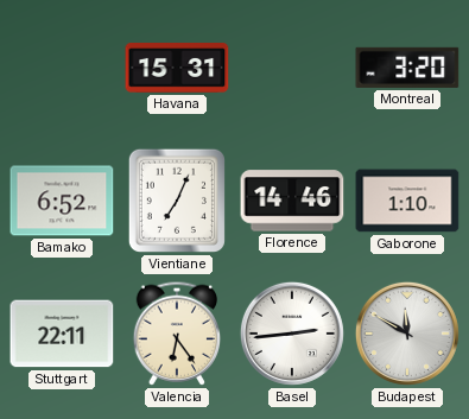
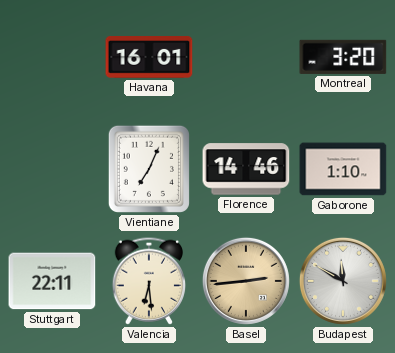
Havana: 15:31 -> 16:01
Bamako: 6:52 -> none
Valencia: 6:24 -> 6:29
Basel dial: white -> champagne
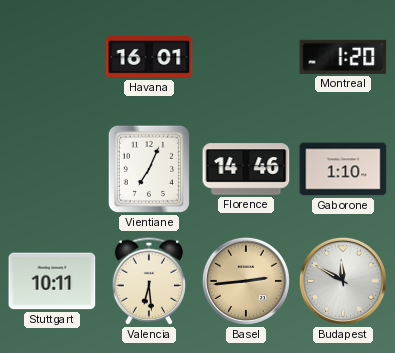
Montreal: 3:20 -> 1:20
Stuttgart: 22:11 -> 10:11
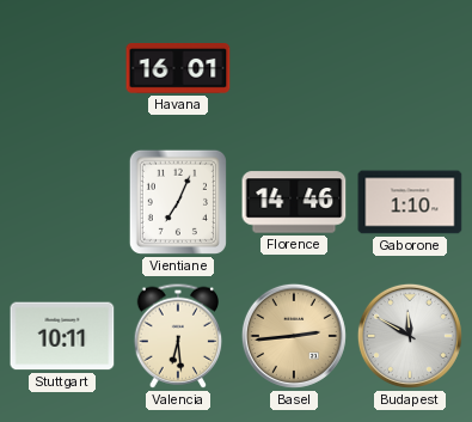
Montreal: 1:20 -> none
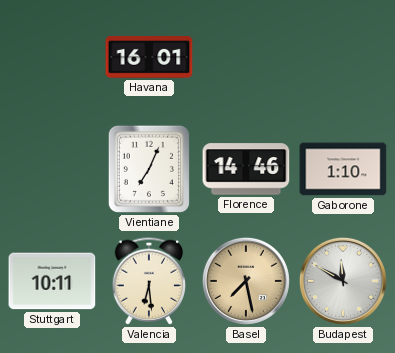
Basel: 2:44 -> 7:28
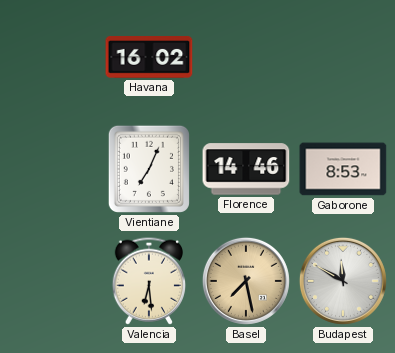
Havana: 16:01 -> 16:02
Gaborone: 1:10 -> 8:53
Stuttgart: 10:11 -> none
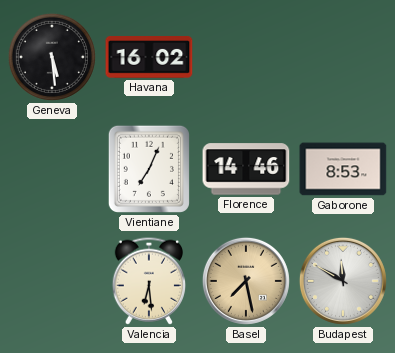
Geneva: none -> 5:29
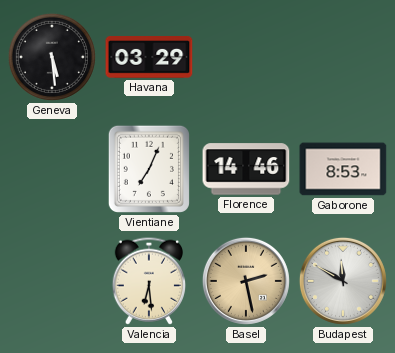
Havana: 16:02 -> 03:29
Basel: 7:28 -> 2:28
